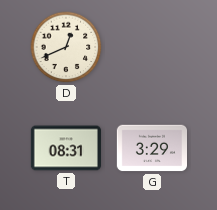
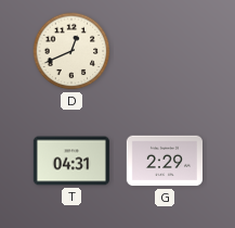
T: 08:31 -> 04:31
G: 3:29 -> 2:29
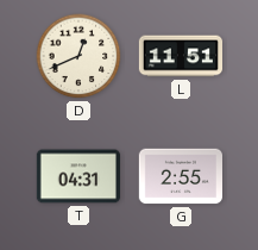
L: none -> 11:51
G: 2:29 -> 2:55
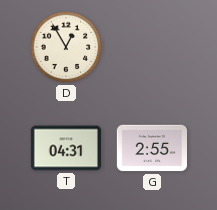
D: 12:41 -> 12:55
L: 11:51 -> none
